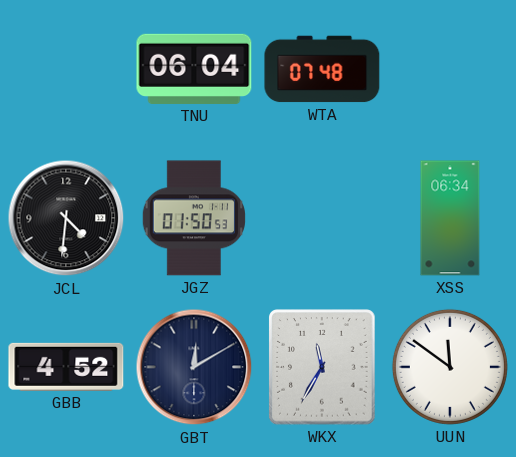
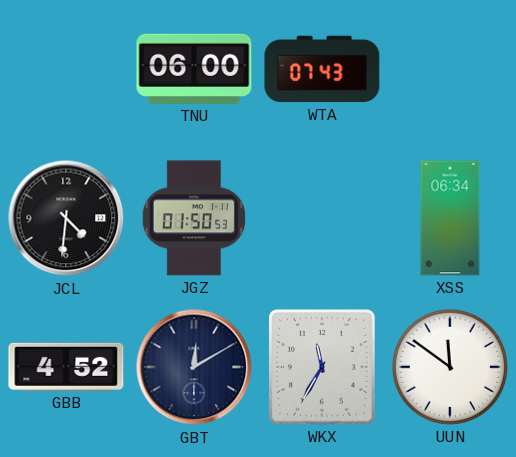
TNU: 06:04 -> 06:00
WTA: 07:48 -> 07:43
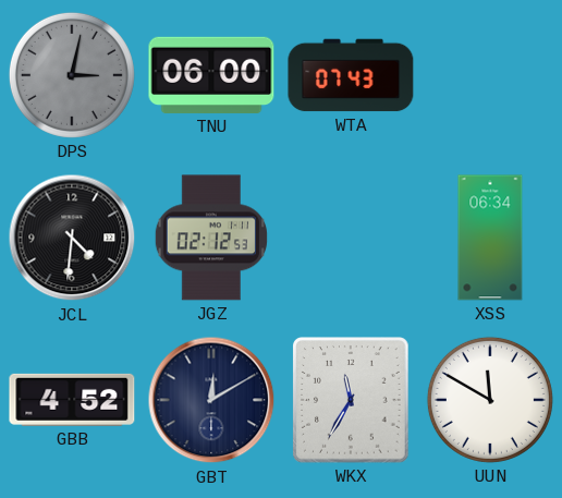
DPS: none -> 3:02
JGZ: 01:50 -> 02:12
UUN: 11:51 -> 11:50
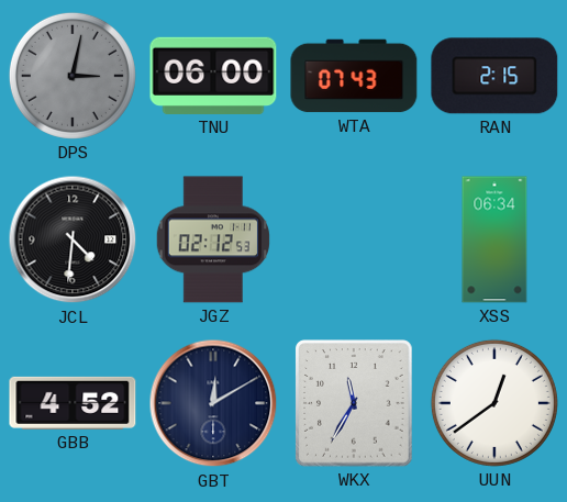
RAN: none -> 2:15
UUN: 11:50 -> 12:39
